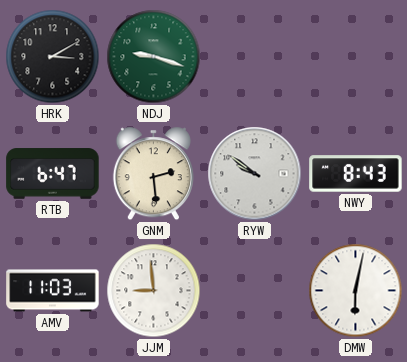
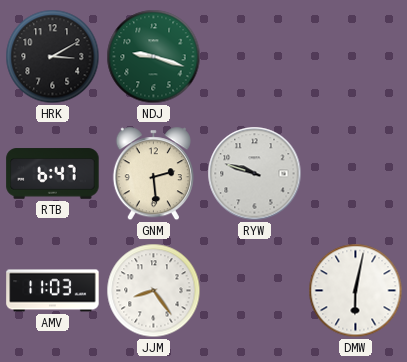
RYW: 9:51 -> 9:48
NWY: 8:43 -> none
JJM: 8:59 -> 8:24
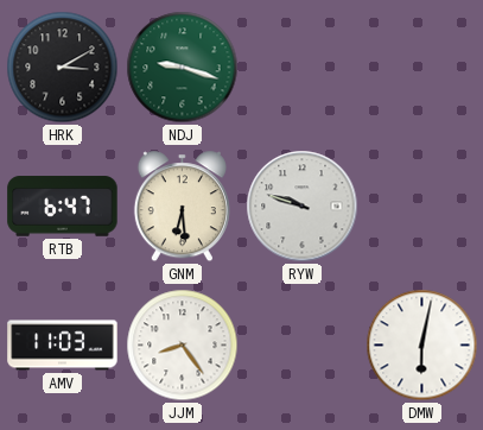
GNM: 2:29 -> 6:29
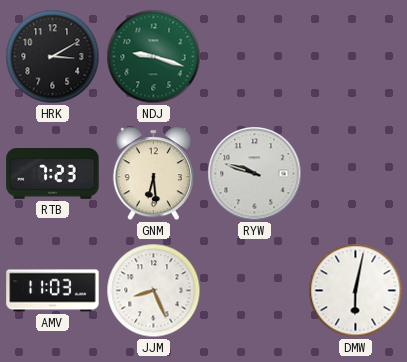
RTB: 6:47 -> 7:23
JJM: 8:24 -> 8:26
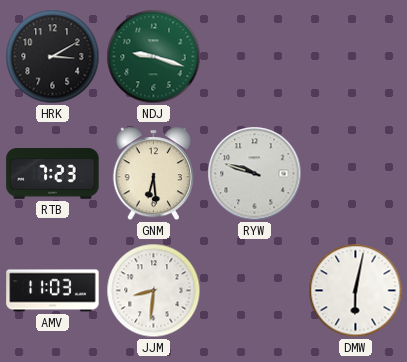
JJM: 8:26 -> 8:31
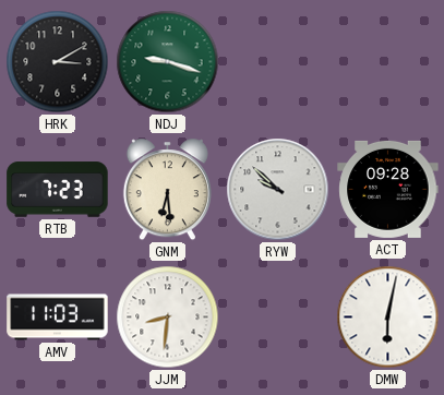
RYW: 9:48 -> 9:52
ACT: none -> 09:28
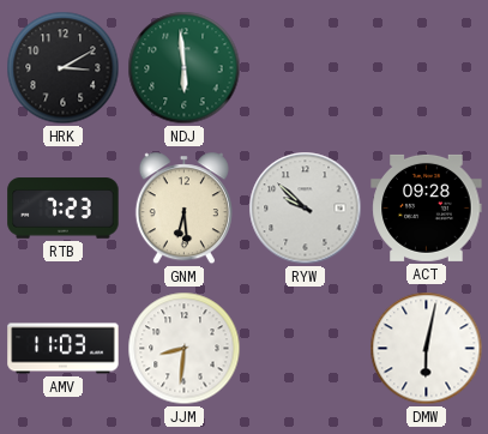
NDJ: 9:18 -> 5:59
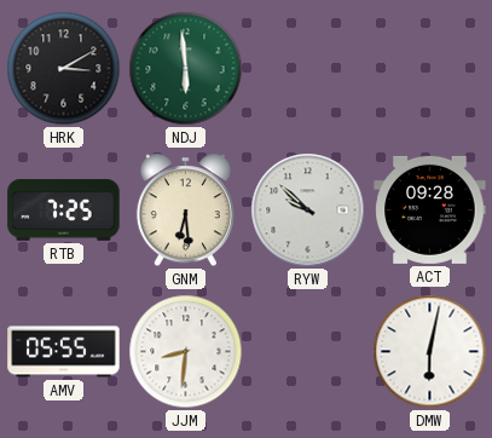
RTB: 7:23 -> 7:25
AMV: 11:03 -> 05:55
